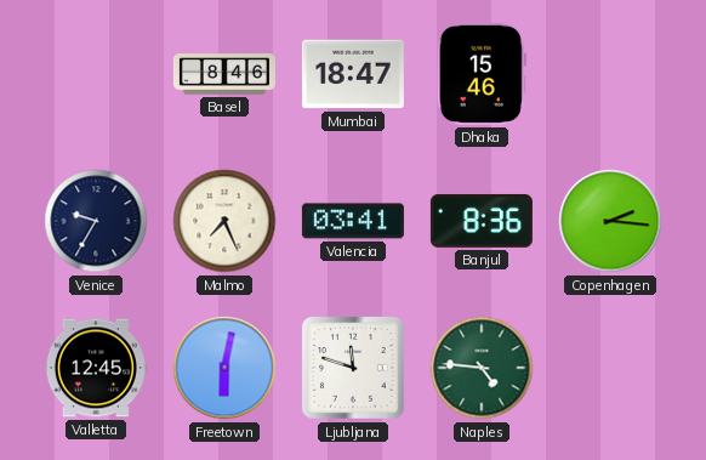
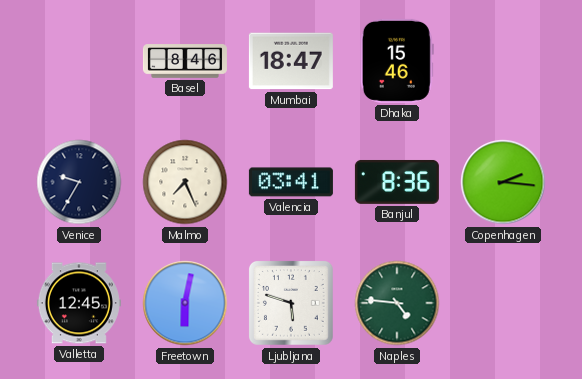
Ljubljana: 11:48 -> 5:48
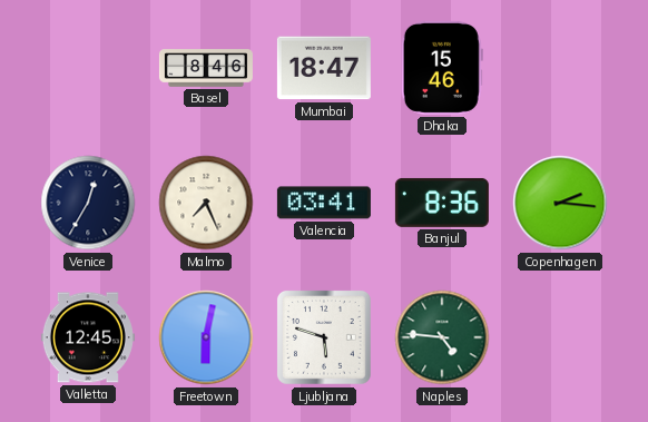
Venice: 9:35 -> 12:35
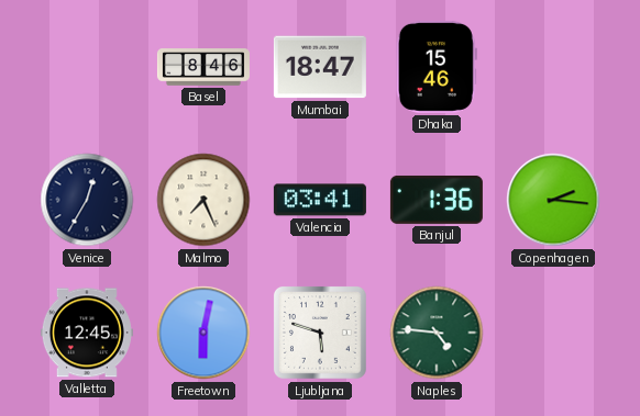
Banjul: 8:36 -> 1:36
